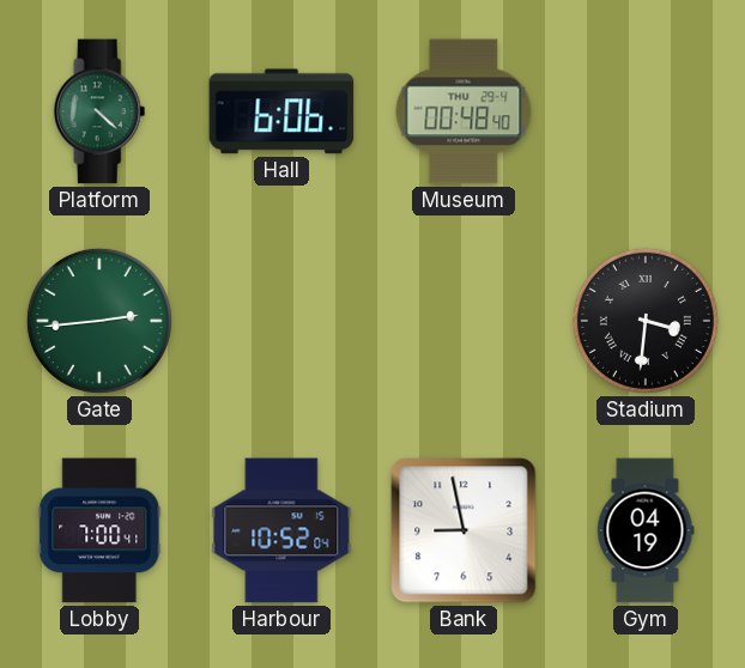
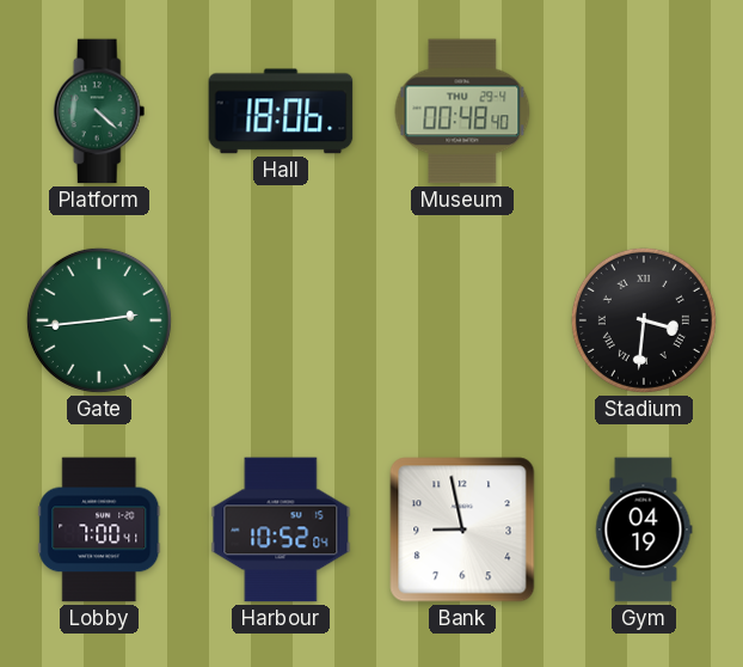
Hall: 6:06 -> 18:06
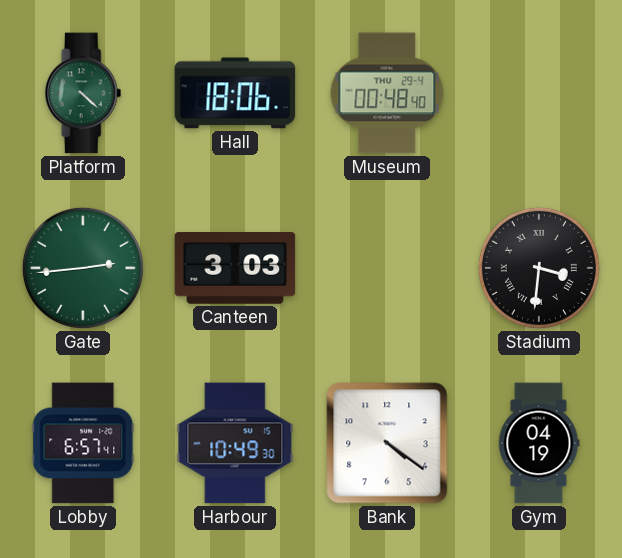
Canteen: none -> 3:03
Lobby: 7:00 -> 6:57
Harbour: 10:52 -> 10:49
Bank: 8:58 -> 4:21
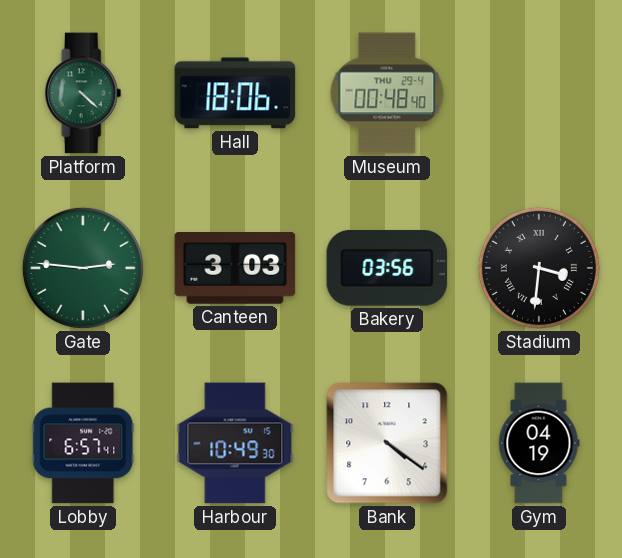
Gate: 2:44 -> 2:46
Bakery: none -> 03:56
